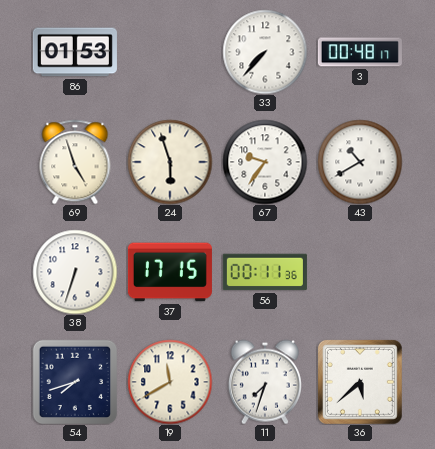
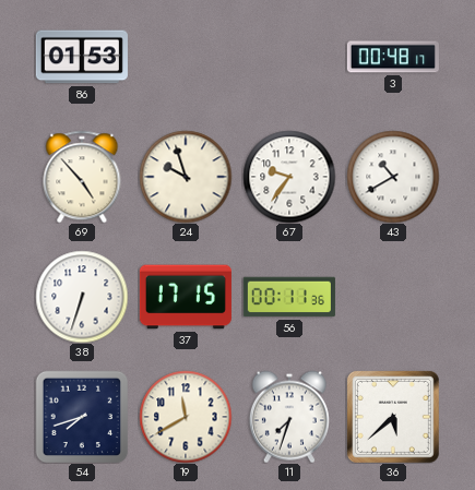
33: 7:37 -> none
69: 4:57 -> 4:53
24: 5:57 -> 9:57
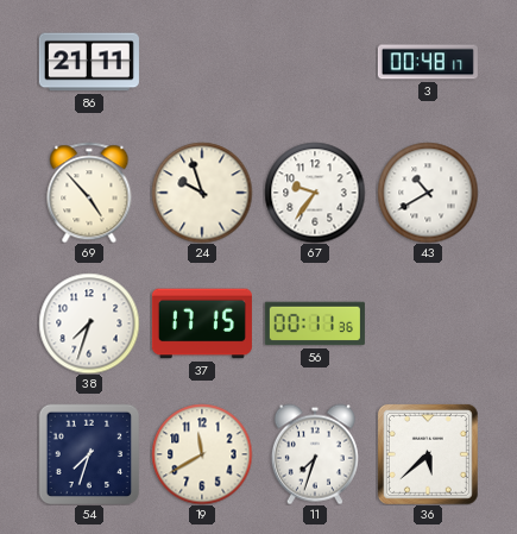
86: 01:53 -> 21:11
38: 6:33 -> 7:33
54: 7:42 -> 7:33
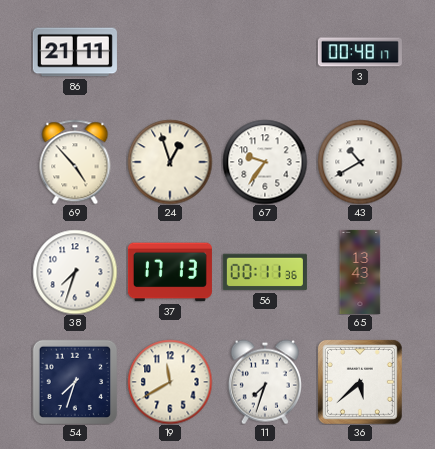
24: 9:57 -> 12:57
37: 17:15 -> 17:13
65: none -> 13:43
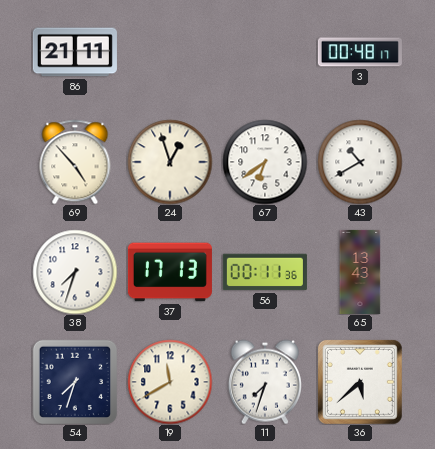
67: 9:36 -> 6:39
